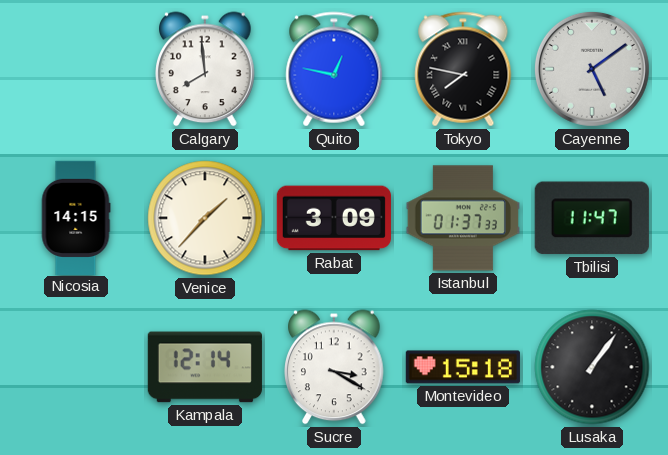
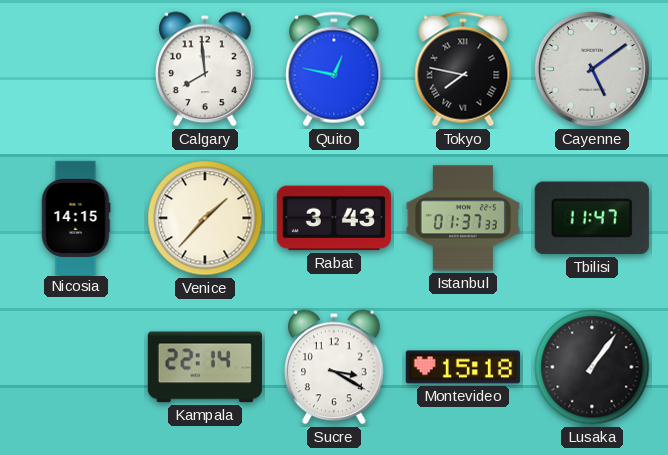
Rabat: 3:09 -> 3:43
Kampala: 12:14 -> 22:14
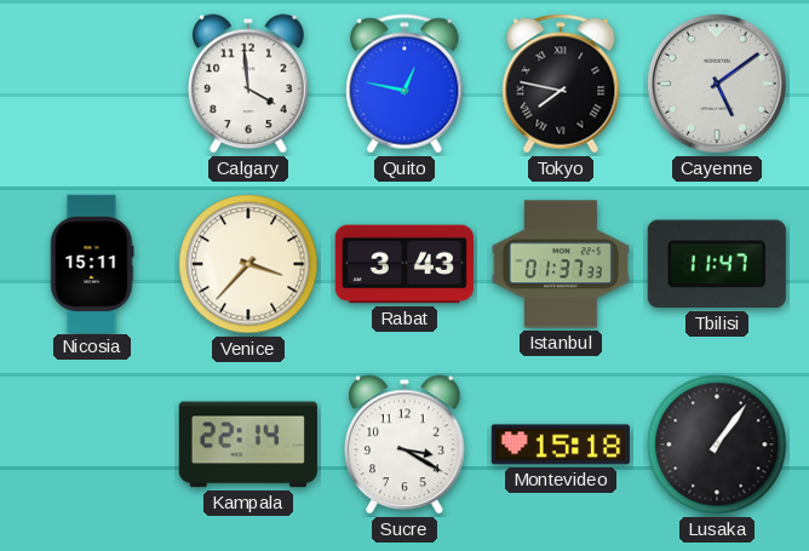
Calgary: 7:59 -> 3:59
Nicosia: 14:15 -> 15:11
Venice: 1:37 -> 3:37
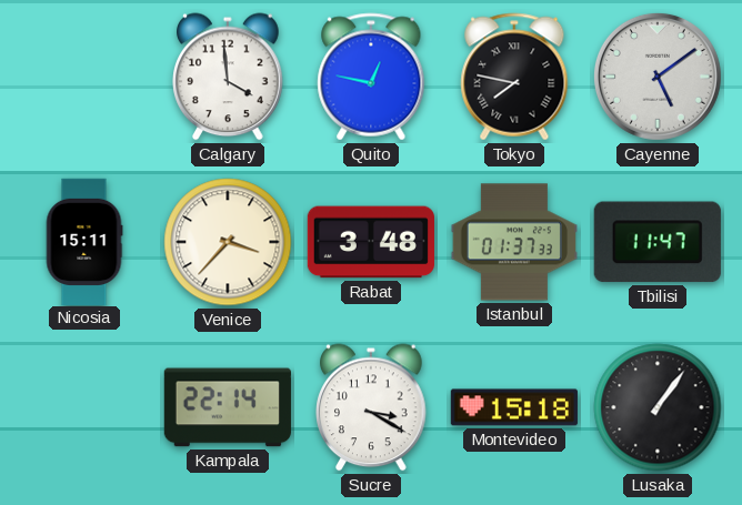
Rabat: 3:43 -> 3:48
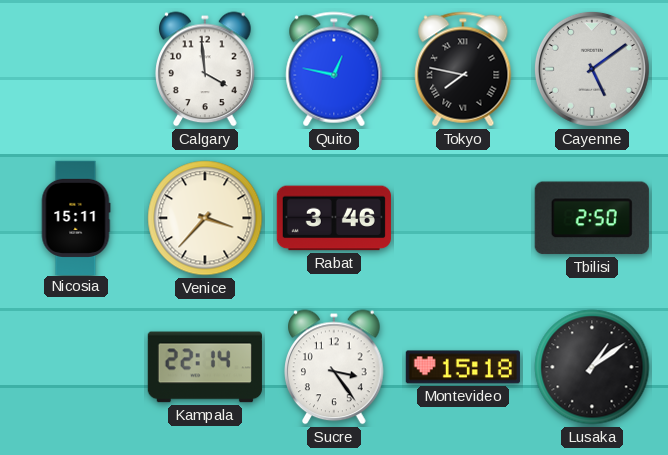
Rabat: 3:48 -> 3:46
Istanbul: 01:37 -> none
Tbilisi: 11:47 -> 2:50
Sucre: 3:20 -> 3:24
Lusaka: 1:06 -> 1:09
